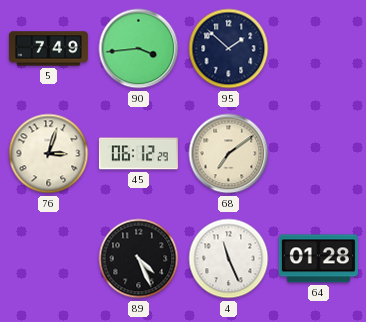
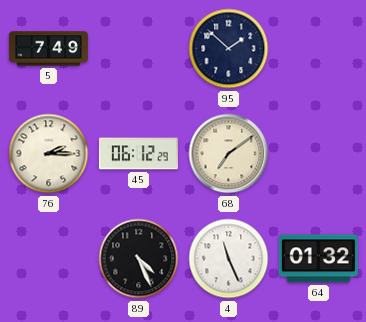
90: 3:44 -> none
76: 3:03 -> 2:15
64: 01:28 -> 01:32
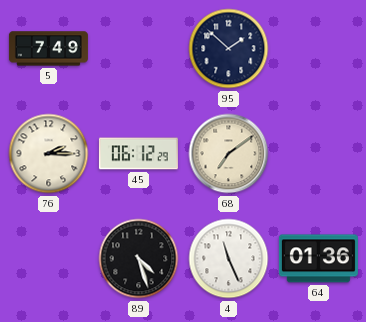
89: 4:26 -> 4:27
64: 01:32 -> 01:36
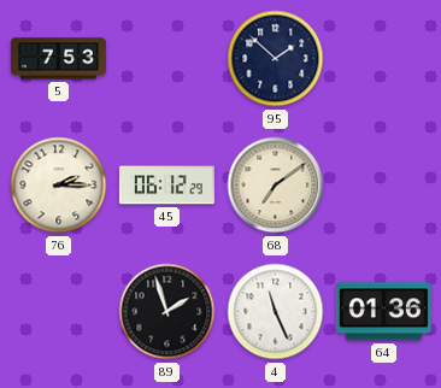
5: 7:49 -> 7:53
89: 4:27 -> 1:57
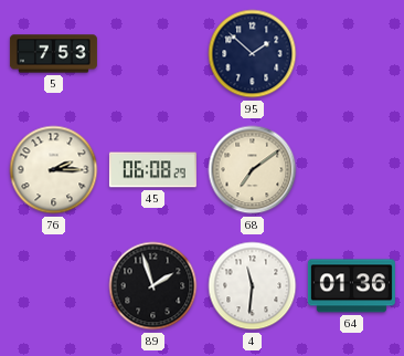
45: 06:12 -> 06:08
4: 11:26 -> 11:31
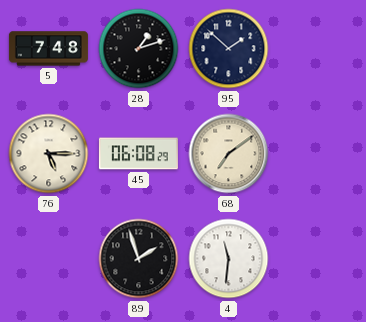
5: 7:53 -> 7:48
28: none -> 1:12
76: 2:15 -> 5:15
64: 01:36 -> none
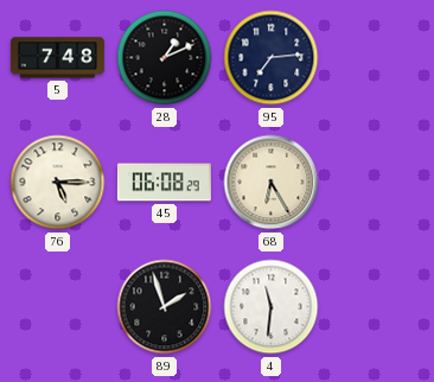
28: 1:12 -> 1:11
95: 1:52 -> 7:14
68: 7:09 -> 6:25
